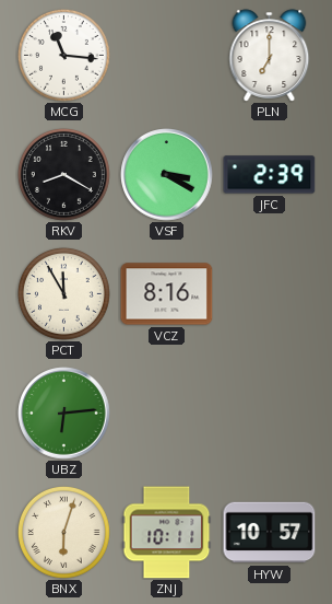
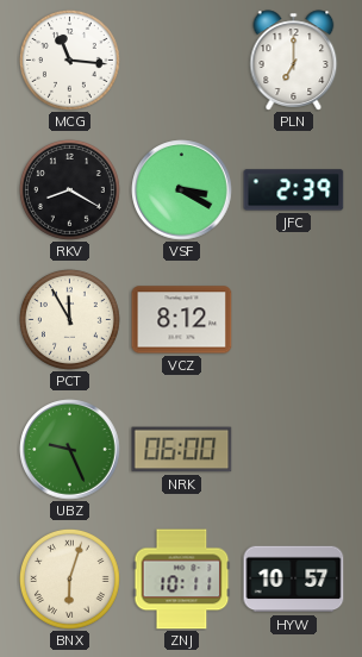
VCZ: 8:16 -> 8:12
UBZ: 6:14 -> 9:26
NRK: none -> 06:00
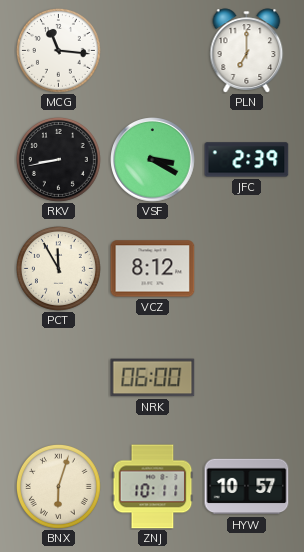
RKV: 8:20 -> 8:43
UBZ: 9:26 -> none
